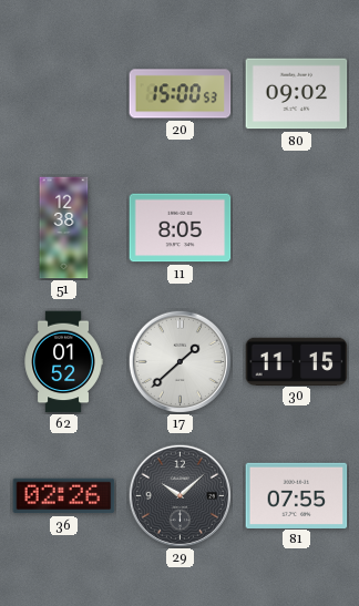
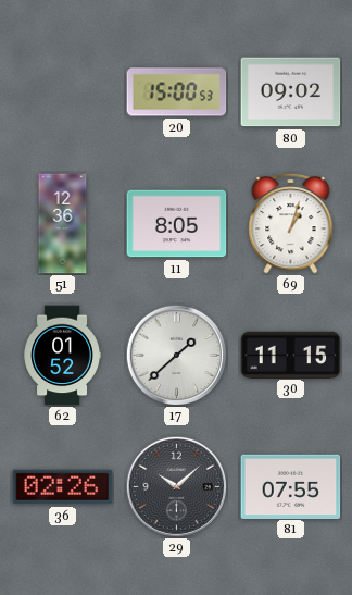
51: 12:38 -> 12:36
69: none -> 1:03
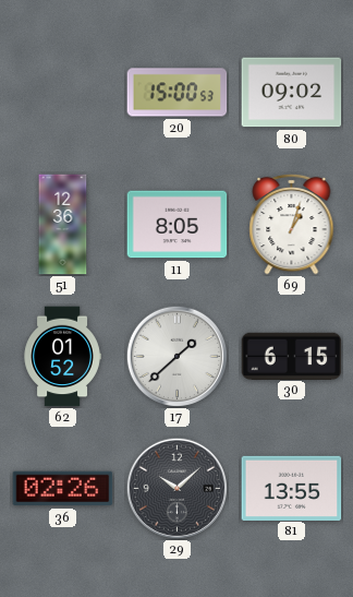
30: 11:15 -> 6:15
81: 07:55 -> 13:55
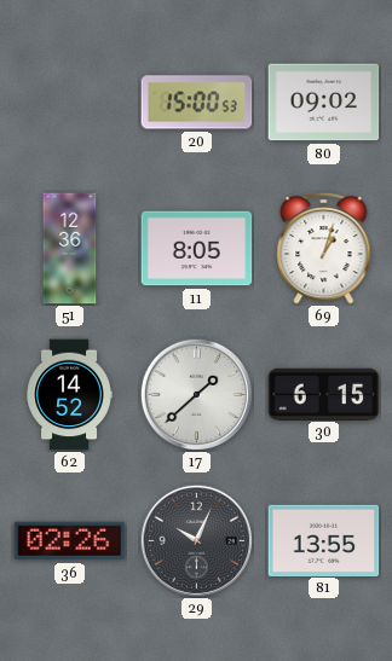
62: 01:52 -> 14:52
29: 10:08 -> 10:04
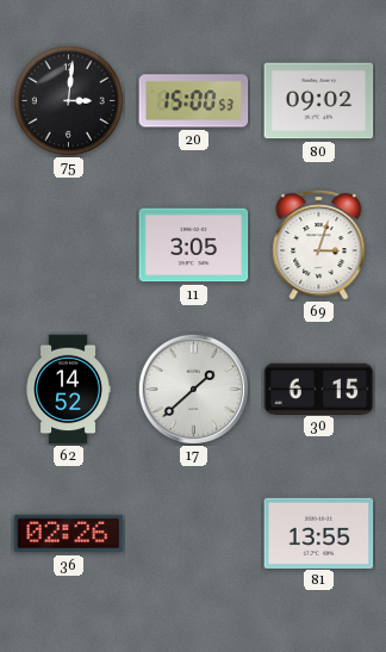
75: none -> 3:01
51: 12:36 -> none
11: 8:05 -> 3:05
69: 1:03 -> 3:03
29: 10:04 -> none
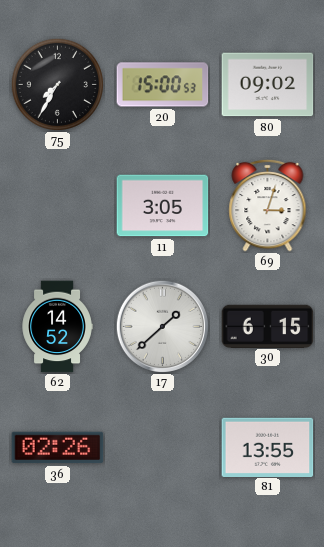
75: 3:01 -> 7:35
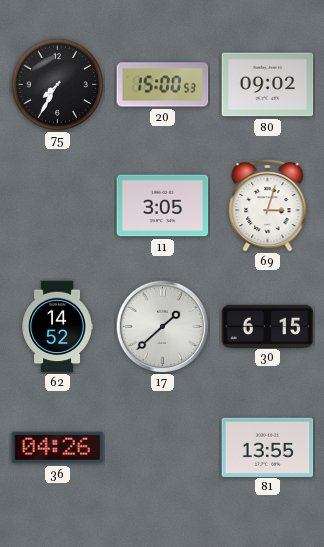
36: 02:26 -> 04:26
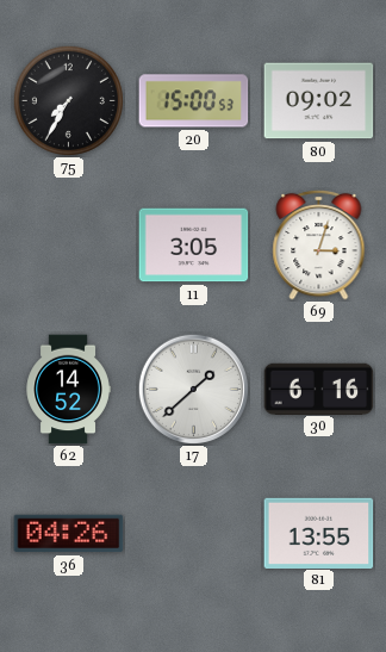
30: 6:15 -> 6:16
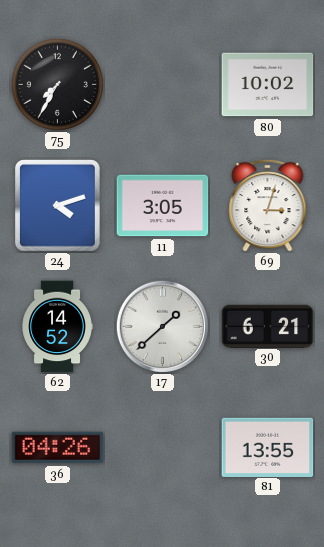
20: 15:00 -> none
80: 09:02 -> 10:02
24: none -> 4:12
30: 6:16 -> 6:21
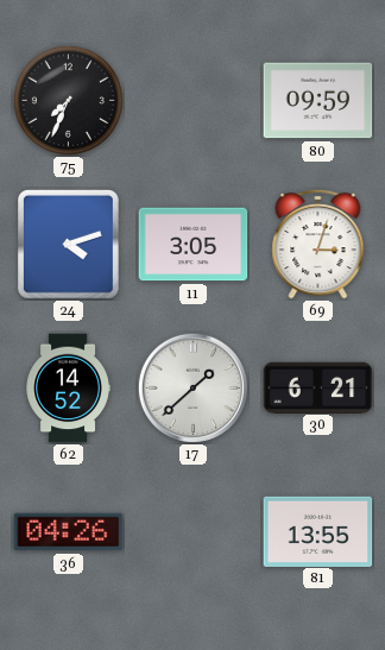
75: 7:35 -> 7:34
80: 10:02 -> 09:59
